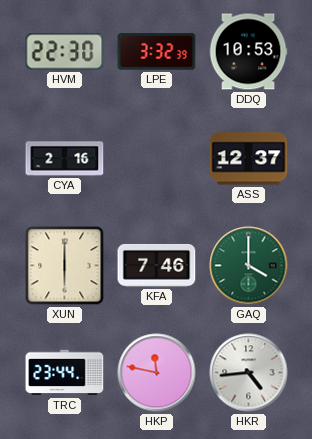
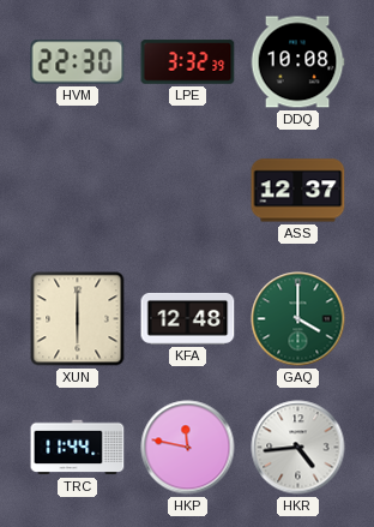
DDQ: 10:53 -> 10:08
CYA: 2:16 -> none
KFA: 7:46 -> 12:48
TRC: 23:44 -> 11:44
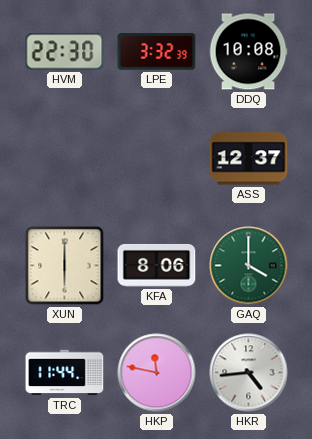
KFA: 12:48 -> 8:06
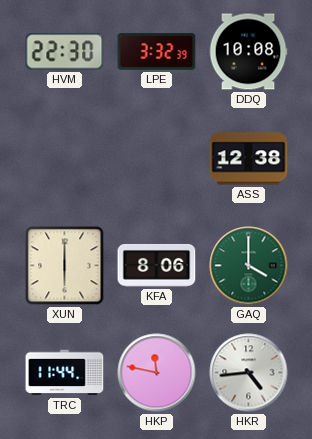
ASS: 12:37 -> 12:38
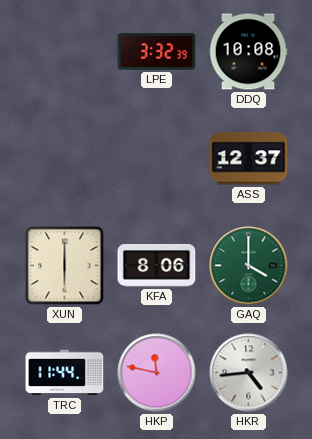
HVM: 22:30 -> none
ASS: 12:38 -> 12:37
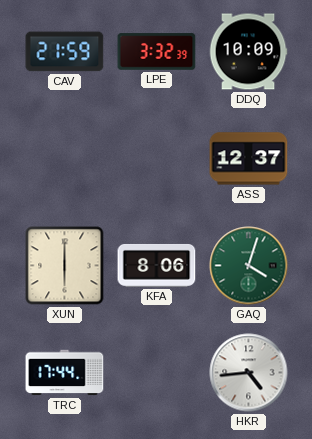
CAV: none -> 21:59
DDQ: 10:08 -> 10:09
GAQ: 4:00 -> 4:03
TRC: 11:44 -> 17:44
HKP: 11:47 -> none
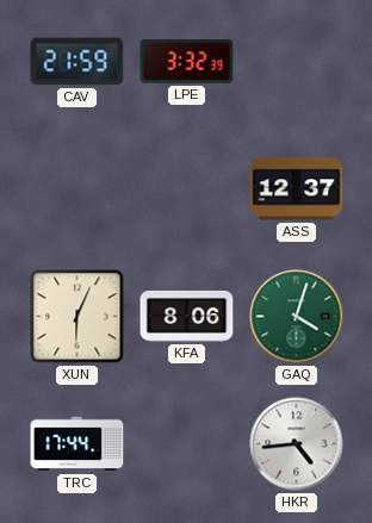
DDQ: 10:09 -> none
XUN: 6:00 -> 6:04
